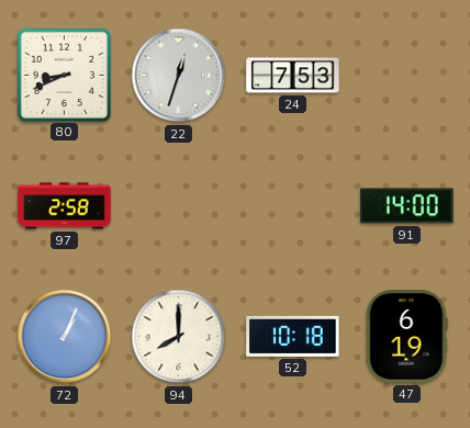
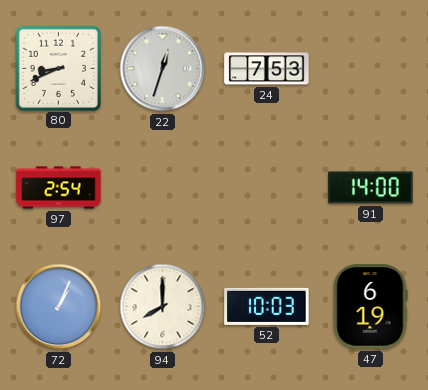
97: 2:58 -> 2:54
52: 10:18 -> 10:03
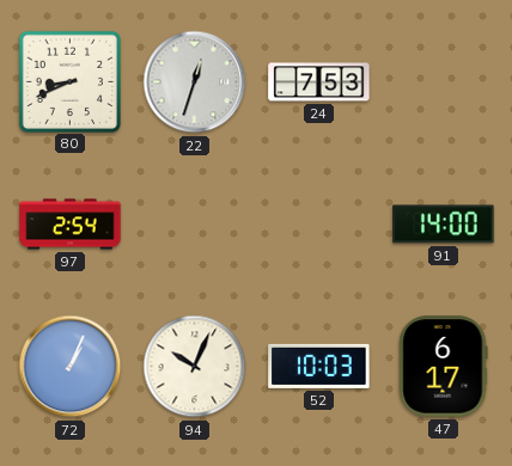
94: 8:00 -> 10:04
47: 6:19 -> 6:17
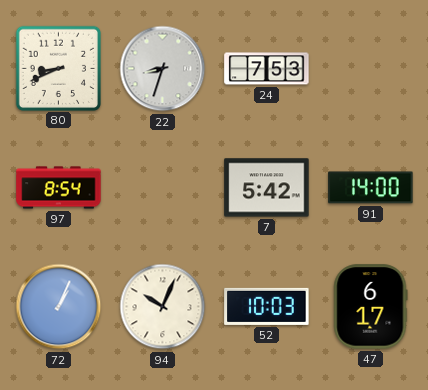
22: 12:33 -> 8:33
97: 2:54 -> 8:54
7: none -> 5:42
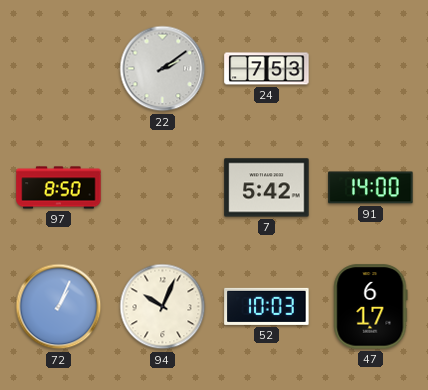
80: 8:41 -> none
22: 8:33 -> 2:09
97: 8:54 -> 8:50
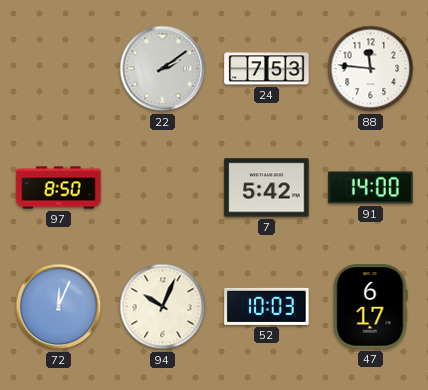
88: none -> 11:46
72: 1:04 -> 12:04
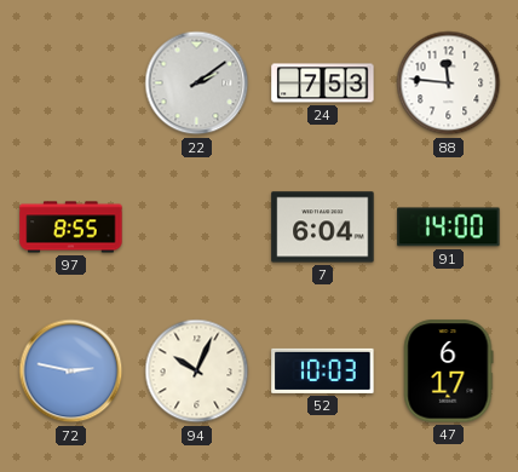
97: 8:50 -> 8:55
7: 5:42 -> 6:04
72: 12:04 -> 2:47
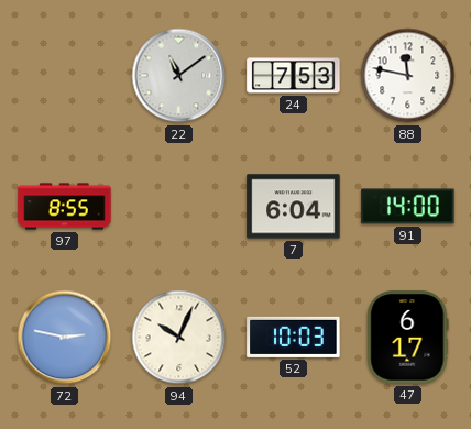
22: 2:09 -> 11:09
88: 11:46 -> 11:47
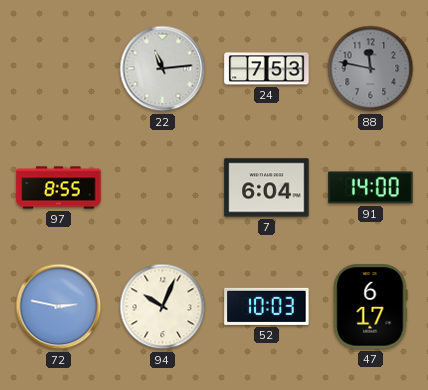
22: 11:09 -> 11:14
88 dial: white -> grey
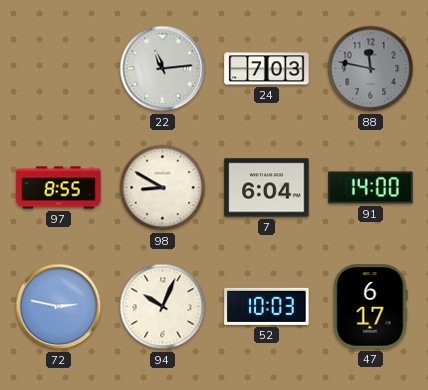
24: 7:53 -> 7:03
98: none -> 8:50
